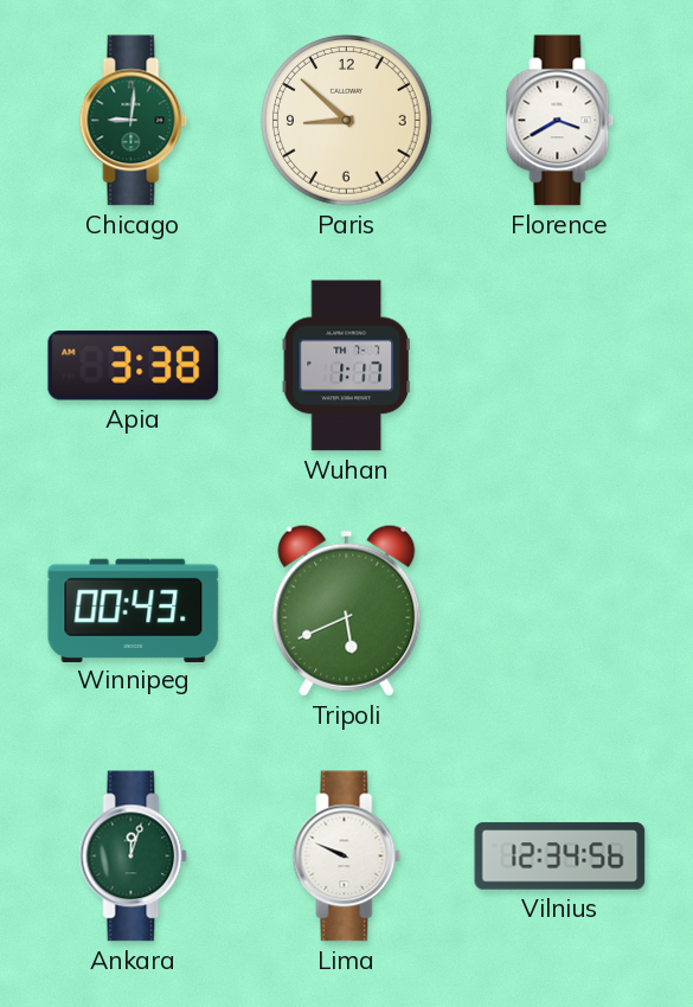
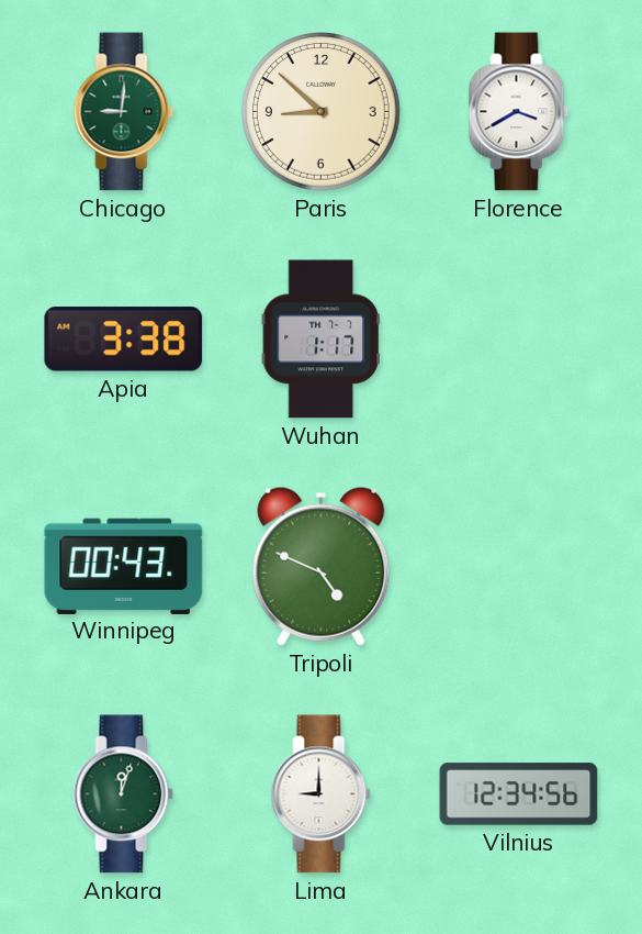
Tripoli: 5:41 -> 4:49
Lima: 9:49 -> 9:00
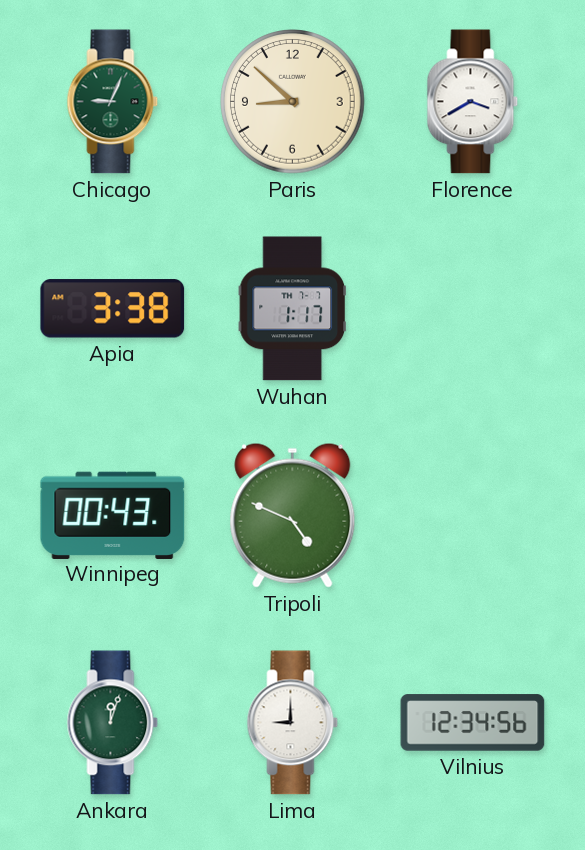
Chicago: 9:01 -> 9:04
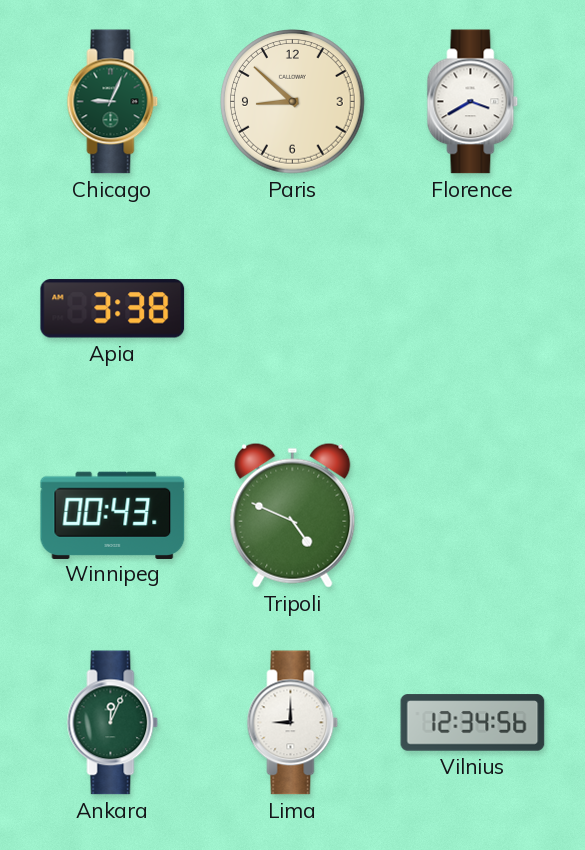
Wuhan: 1:17 -> none
Ankara: 12:03 -> 12:04
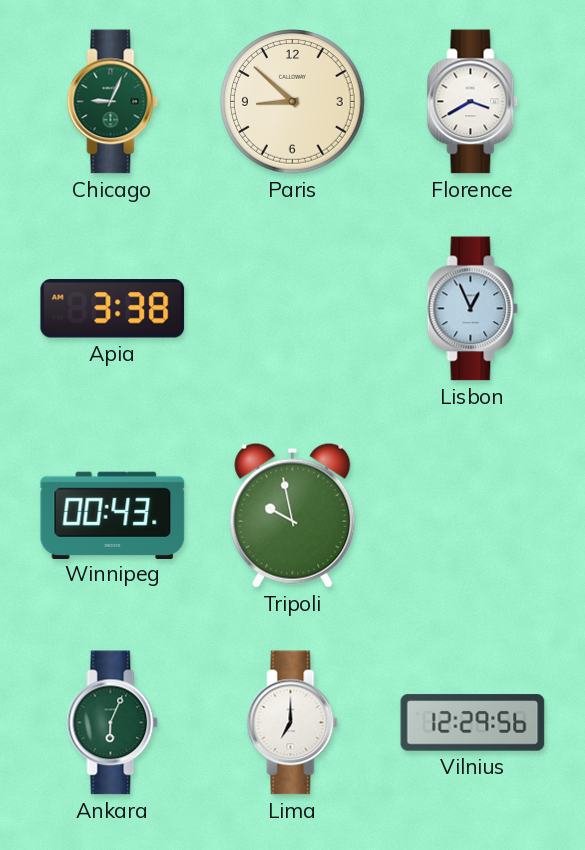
Lisbon: none -> 12:56
Tripoli: 4:49 -> 9:58
Ankara: 12:04 -> 6:04
Lima: 9:00 -> 7:00
Vilnius: 12:34 -> 12:29
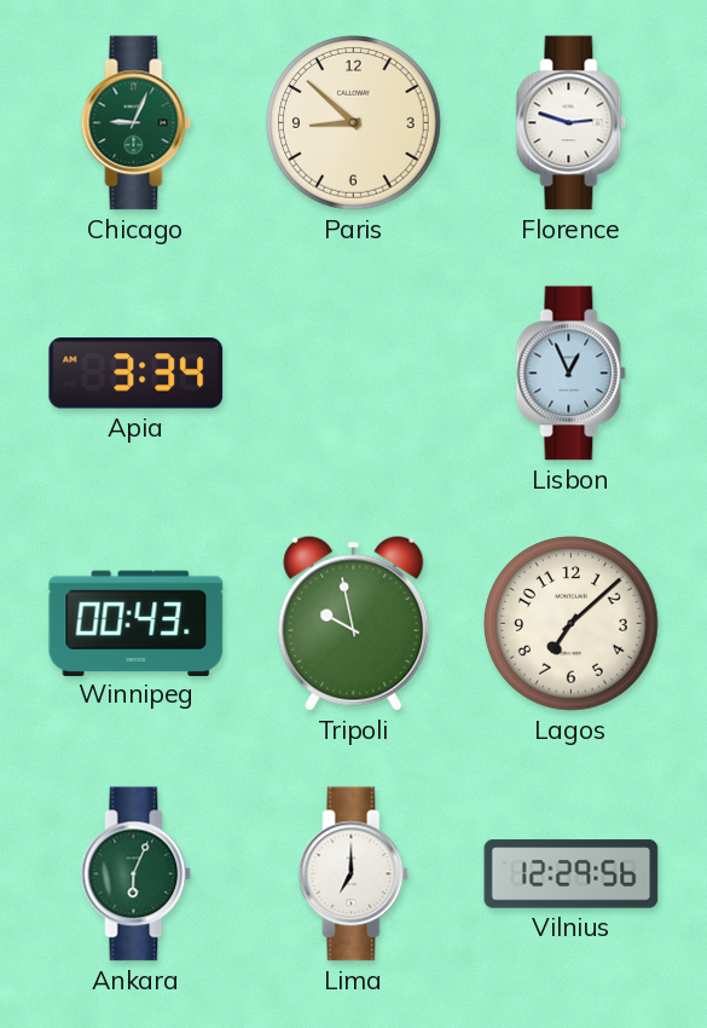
Florence: 3:40 -> 2:48
Apia: 3:38 -> 3:34
Lagos: none -> 7:08
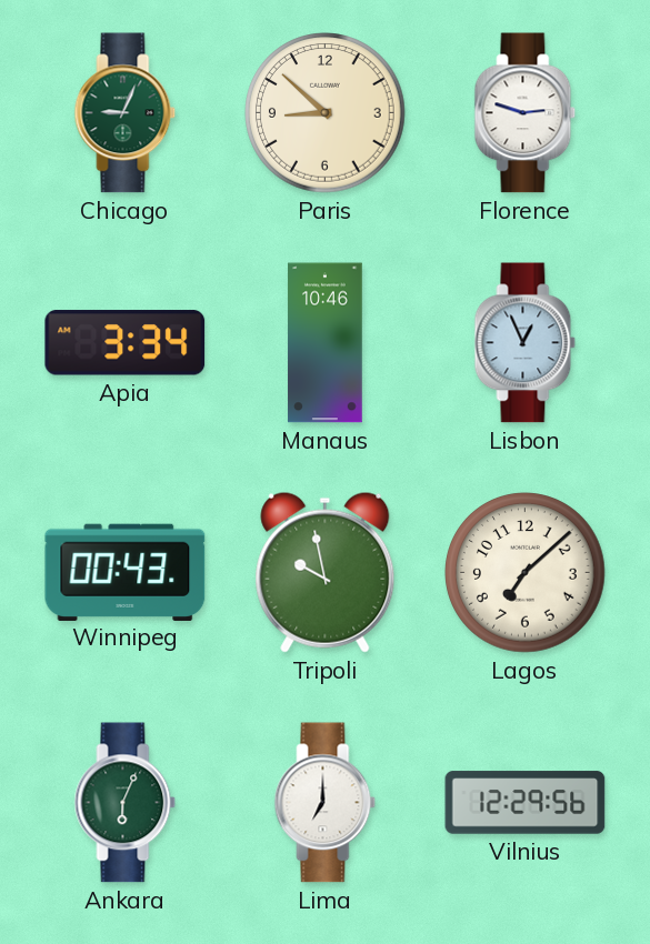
Manaus: none -> 10:46
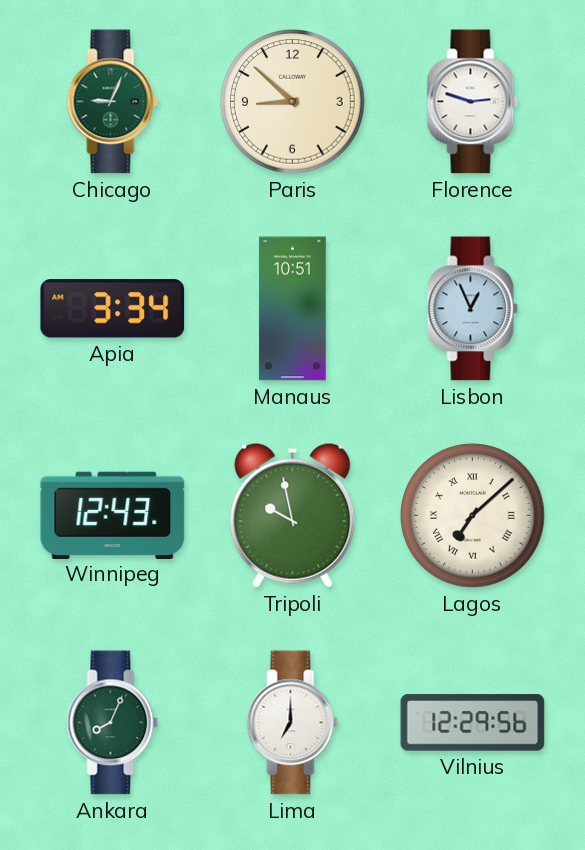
Manaus: 10:46 -> 10:51
Winnipeg: 00:43 -> 12:43
Lagos numerals: Arabic -> Roman
Ankara: 6:04 -> 8:04
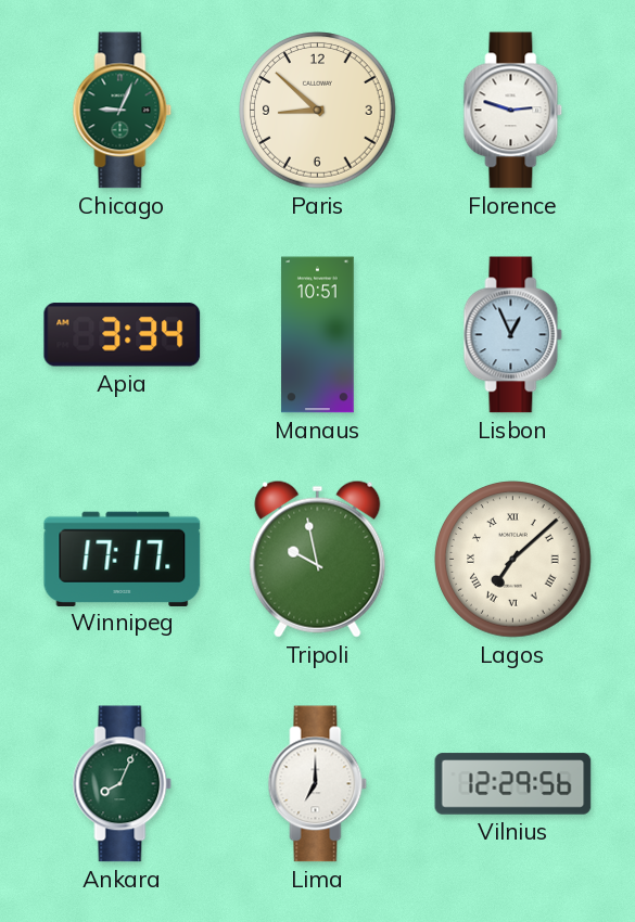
Winnipeg: 12:43 -> 17:17
